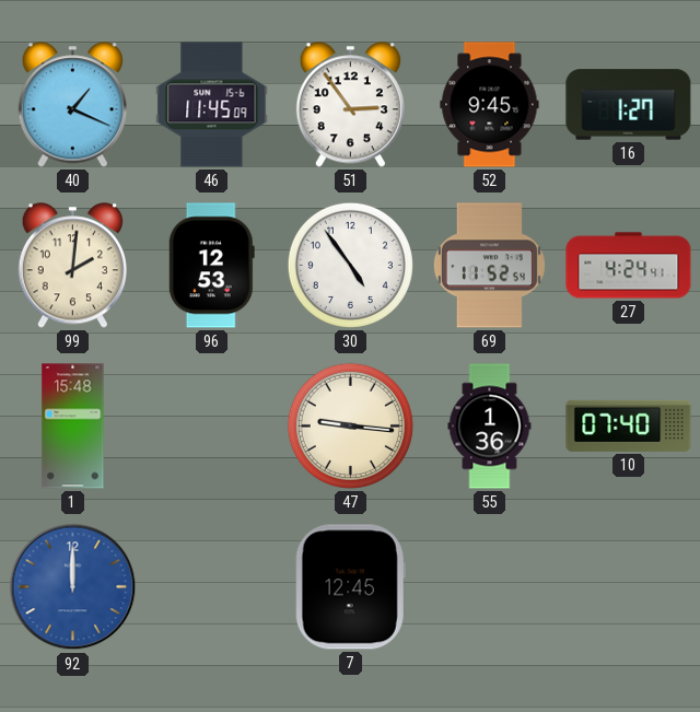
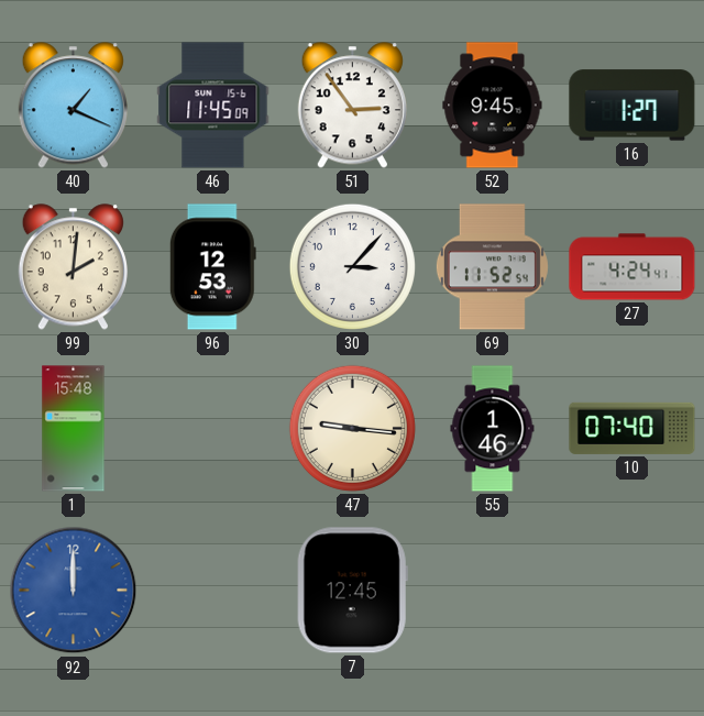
30: 4:54 -> 3:07
55: 1:36 -> 1:46
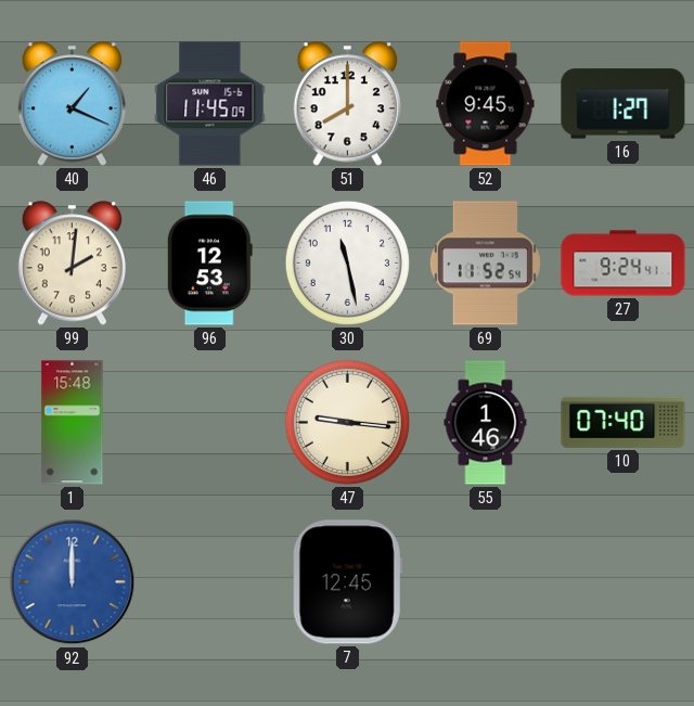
51: 2:54 -> 8:00
30: 3:07 -> 11:28
27: 4:24 -> 9:24
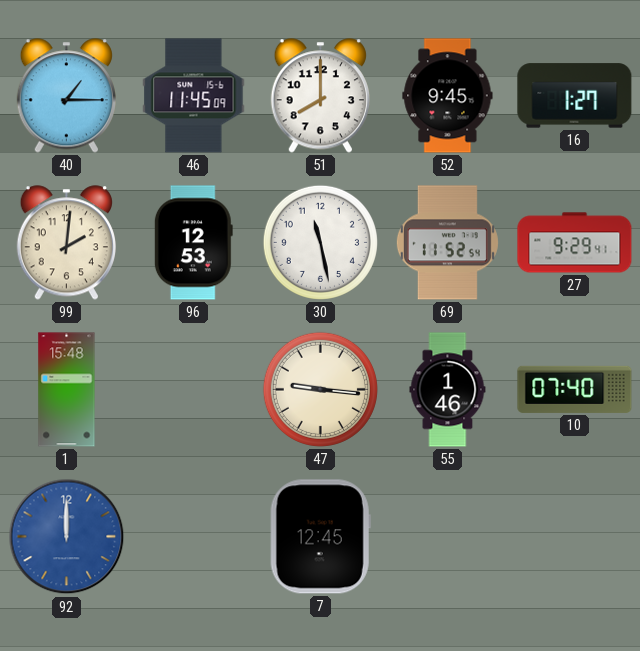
40: 1:19 -> 1:15
27: 9:24 -> 9:29
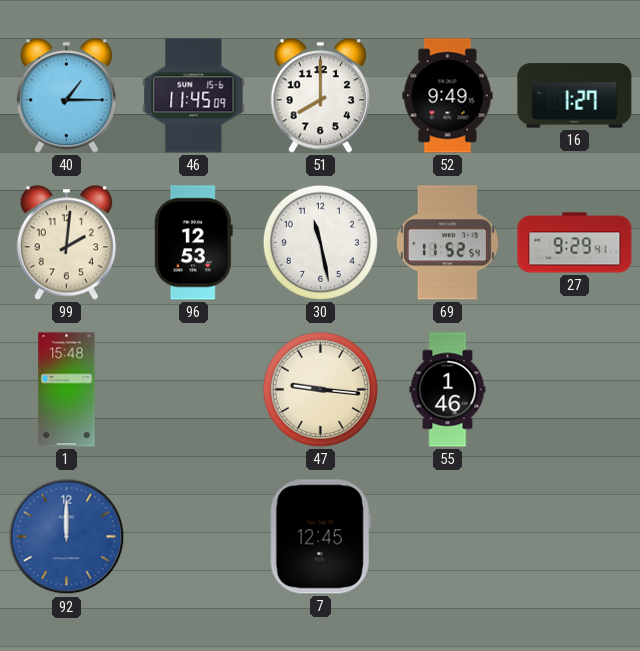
52: 9:45 -> 9:49
10: 07:40 -> none
